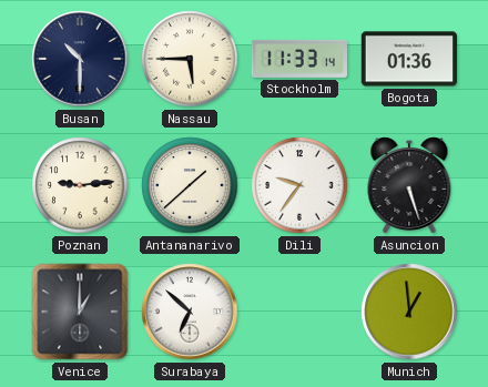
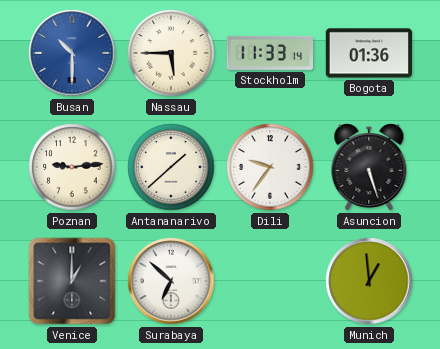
Busan dial: navy -> blue
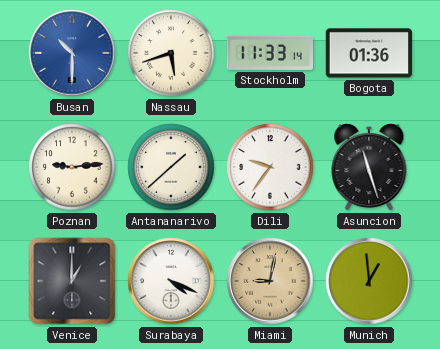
Nassau: 5:45 -> 5:42
Asuncion: 5:27 -> 11:27
Surabaya: 6:52 -> 4:19
Miami: none -> 9:02
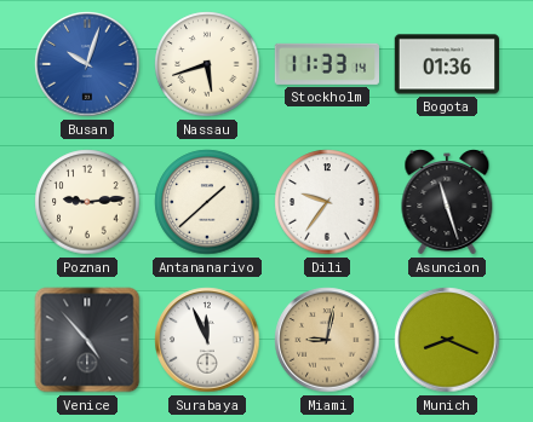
Busan: 10:30 -> 10:03
Venice: 1:00 -> 4:53
Surabaya: 4:19 -> 11:56
Munich: 12:59 -> 8:19
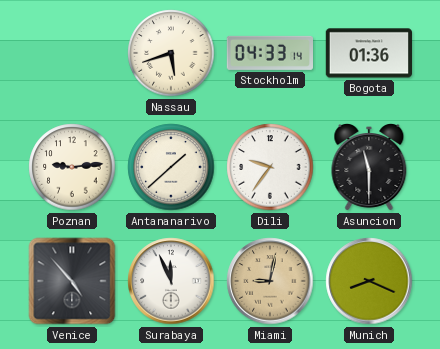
Busan: 10:03 -> none
Stockholm: 11:33 -> 04:33
Asuncion: 11:27 -> 11:30
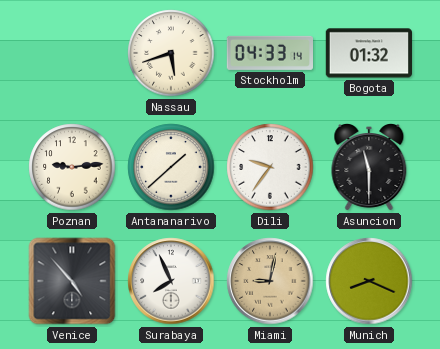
Bogota: 01:36 -> 01:32
Surabaya: 11:56 -> 7:56
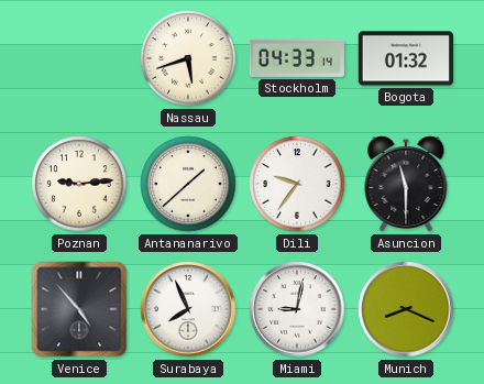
Miami dial: champagne -> white
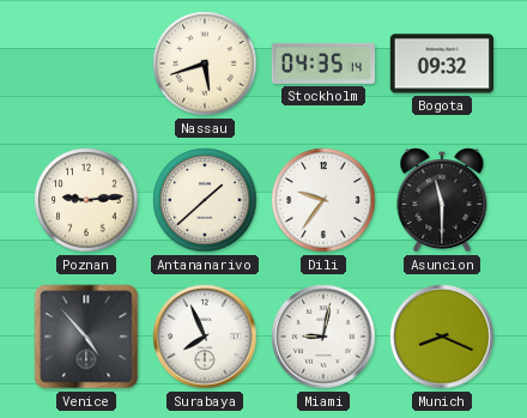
Stockholm: 04:33 -> 04:35
Bogota: 01:32 -> 09:32
